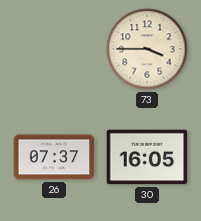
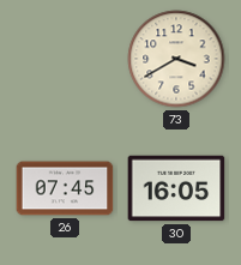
73: 3:45 -> 3:40
26: 07:37 -> 07:45
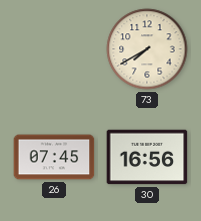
73: 3:40 -> 7:40
30: 16:05 -> 16:56
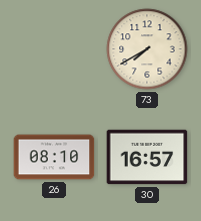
26: 07:45 -> 08:10
30: 16:56 -> 16:57
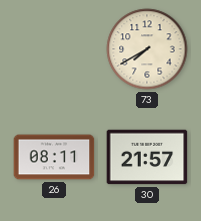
26: 08:10 -> 08:11
30: 16:57 -> 21:57
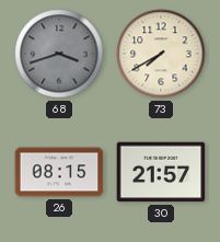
68: none -> 3:42
26: 08:11 -> 08:15
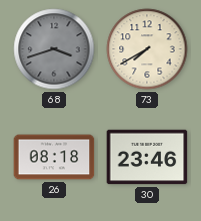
26: 08:15 -> 08:18
30: 21:57 -> 23:46
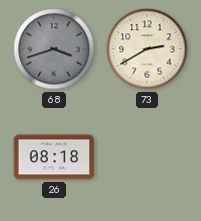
73: 7:40 -> 2:40
30: 23:46 -> none
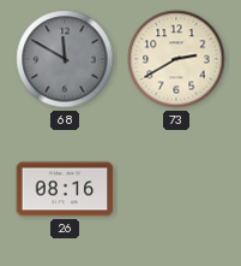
68: 3:42 -> 11:50
26: 08:18 -> 08:16
